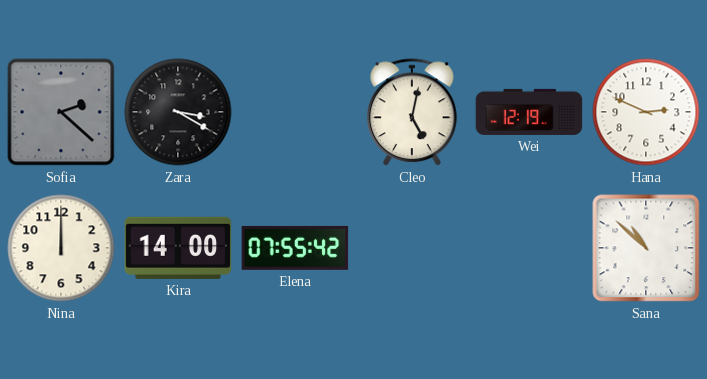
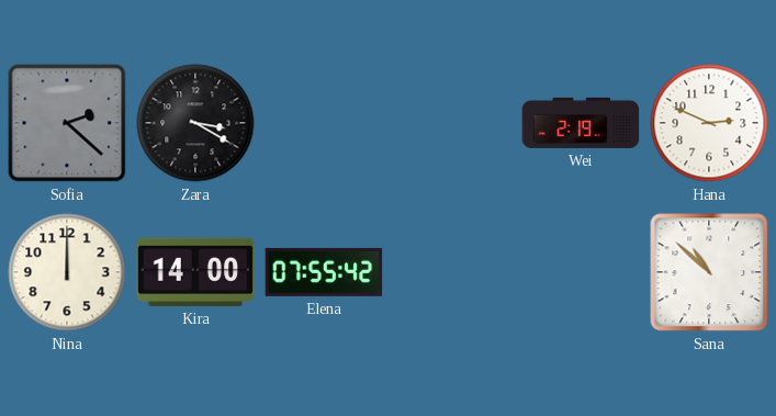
Cleo: 5:02 -> none
Wei: 12:19 -> 2:19
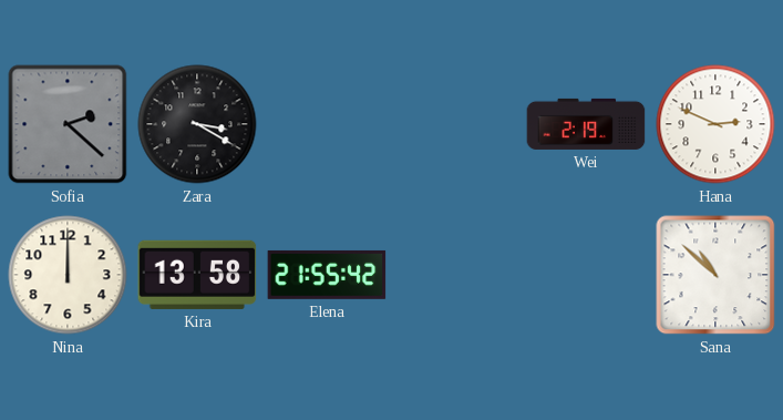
Kira: 14:00 -> 13:58
Elena: 07:55 -> 21:55
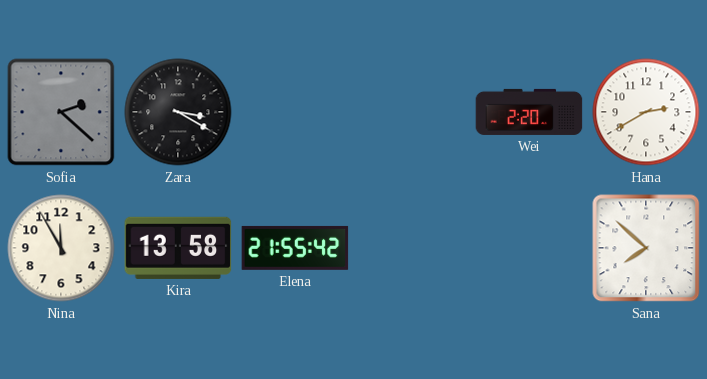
Wei: 2:19 -> 2:20
Hana: 2:49 -> 2:40
Nina: 12:00 -> 11:55
Sana: 10:52 -> 7:52
